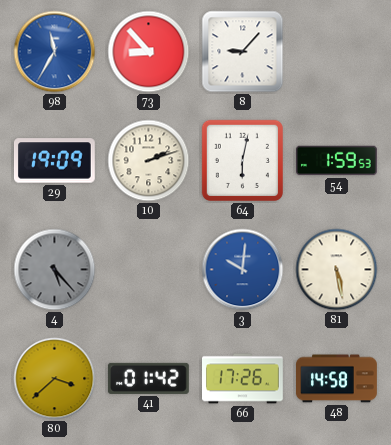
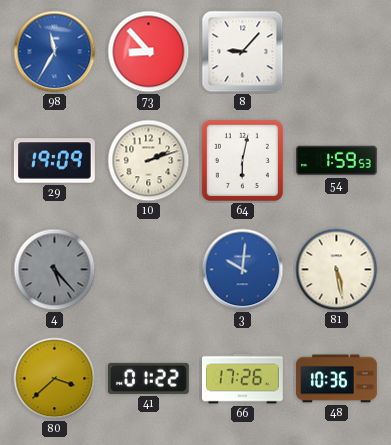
41: 01:42 -> 01:22
48: 14:58 -> 10:36
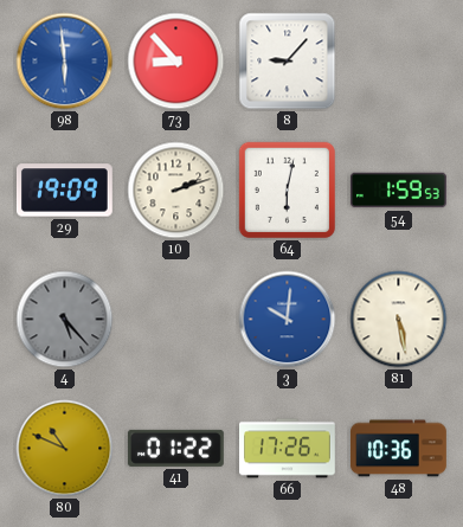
98: 11:35 -> 5:59
80: 3:38 -> 10:49
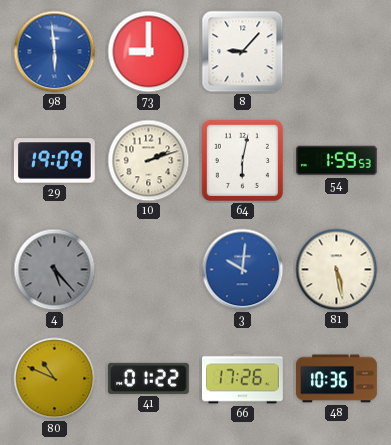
73: 8:53 -> 9:00
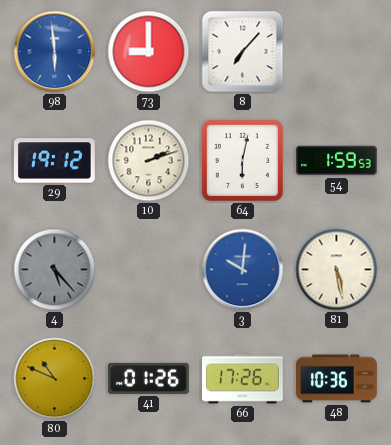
8: 9:07 -> 7:07
29: 19:09 -> 19:12
41: 01:22 -> 01:26
